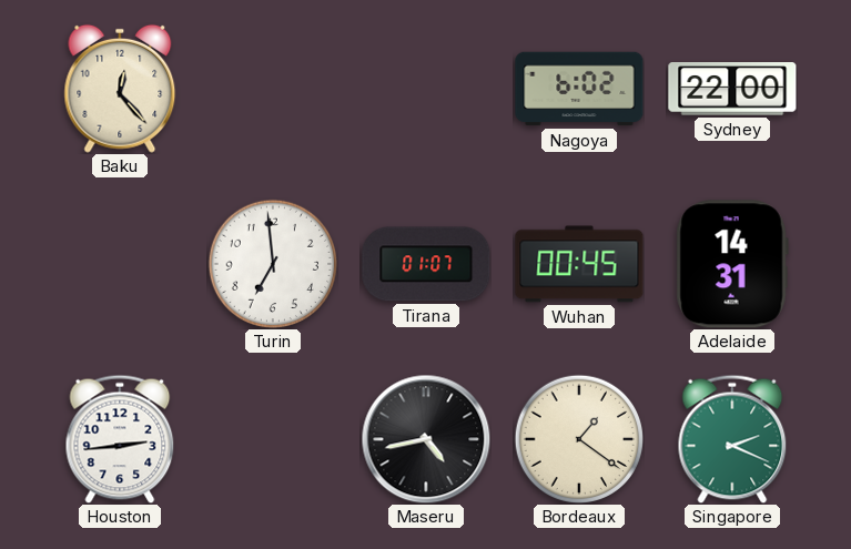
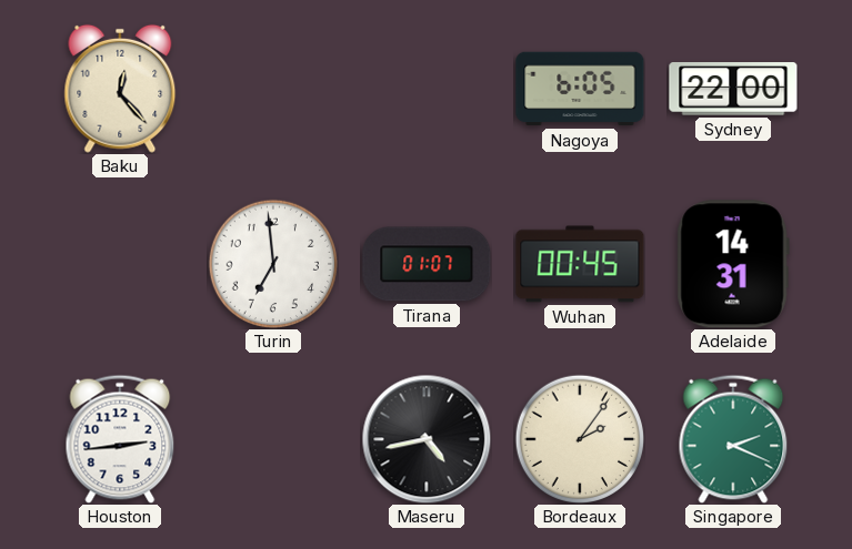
Nagoya: 6:02 -> 6:05
Bordeaux: 1:21 -> 2:06
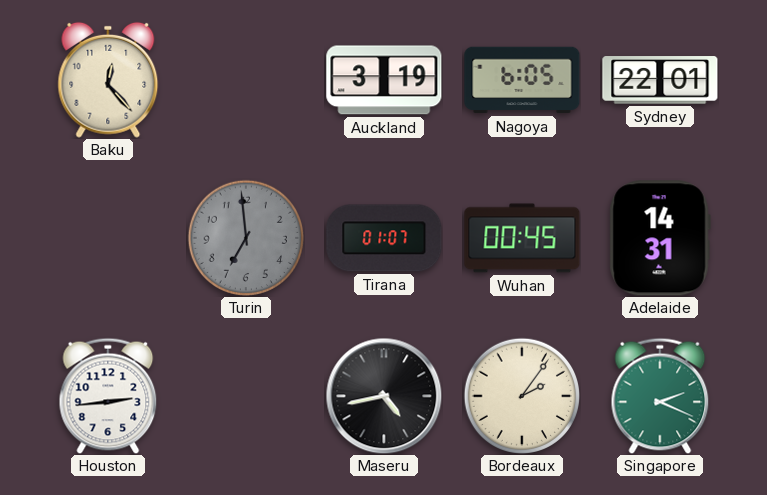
Auckland: none -> 3:19
Sydney: 22:00 -> 22:01
Turin dial: white -> grey
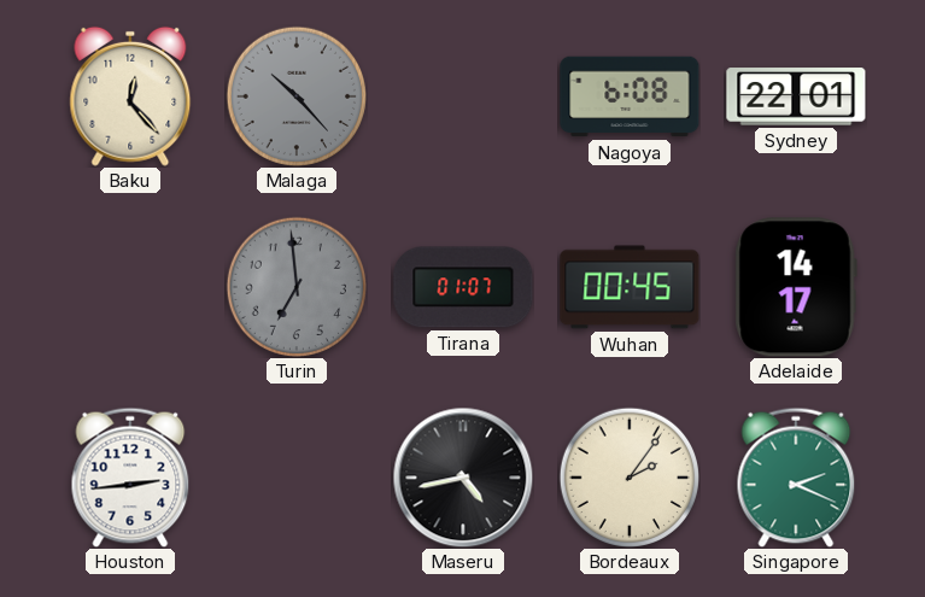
Malaga: none -> 10:23
Auckland: 3:19 -> none
Nagoya: 6:05 -> 6:08
Adelaide: 14:31 -> 14:17
